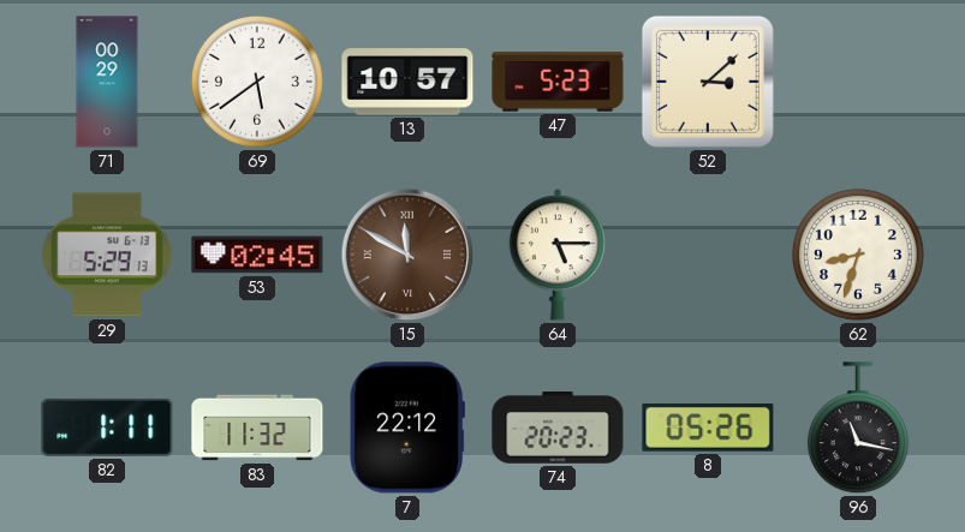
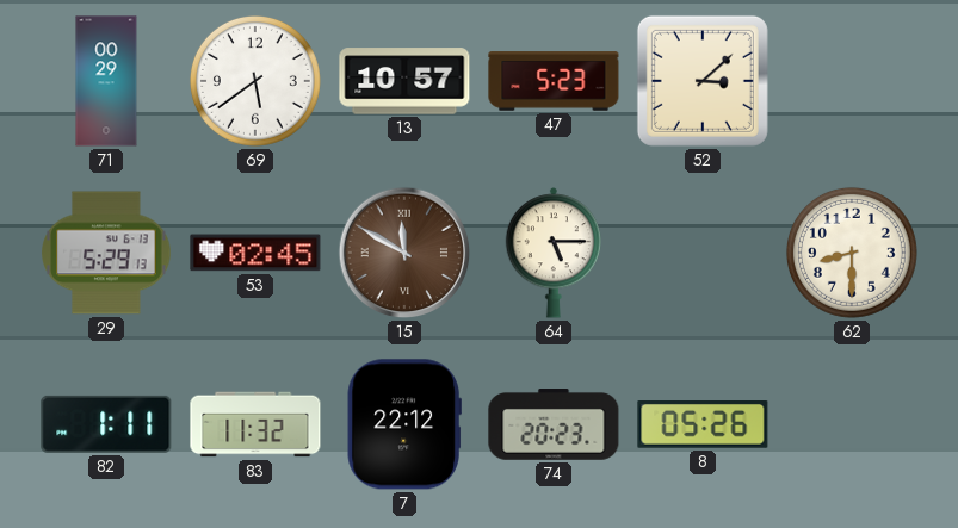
62: 8:33 -> 8:30
96: 11:17 -> none
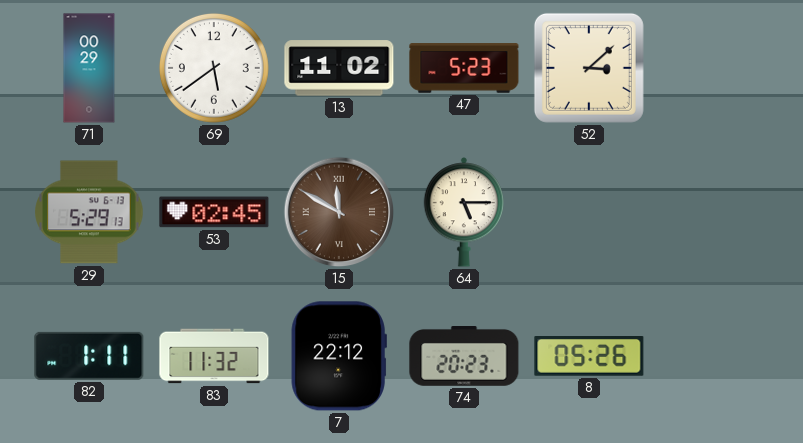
13: 10:57 -> 11:02
62: 8:30 -> none
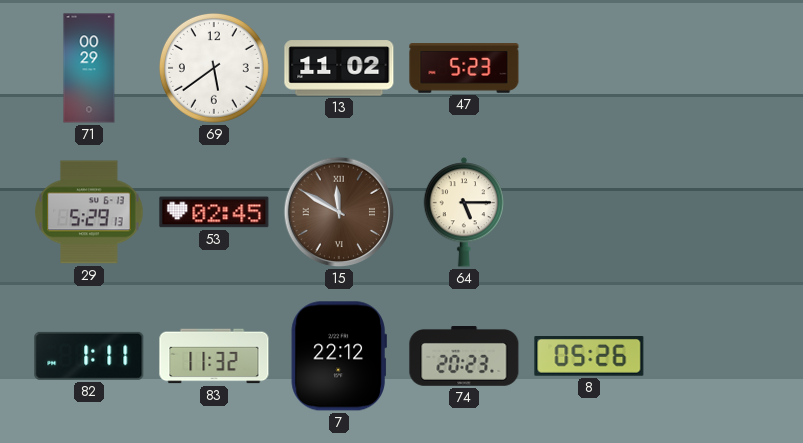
52: 3:08 -> none
